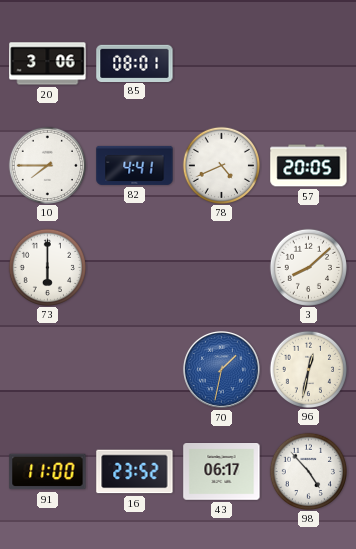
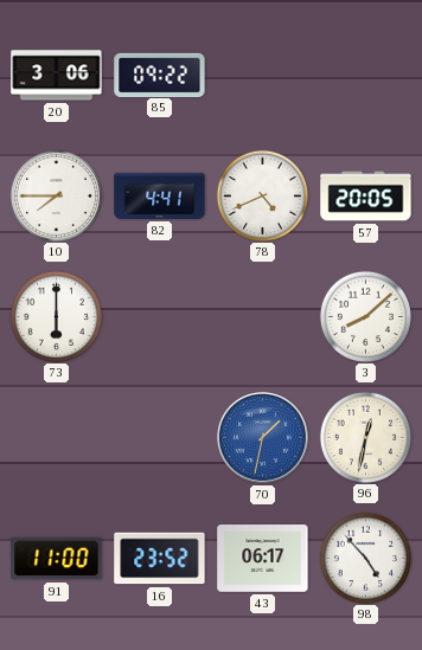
85: 08:01 -> 09:22
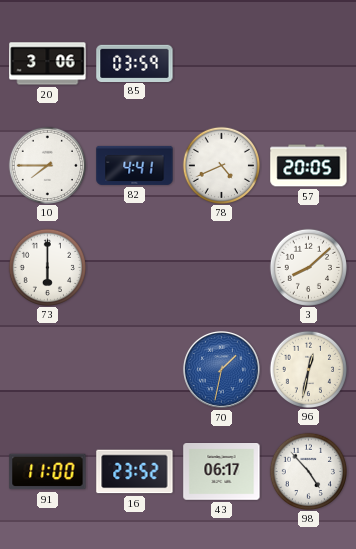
85: 09:22 -> 03:59
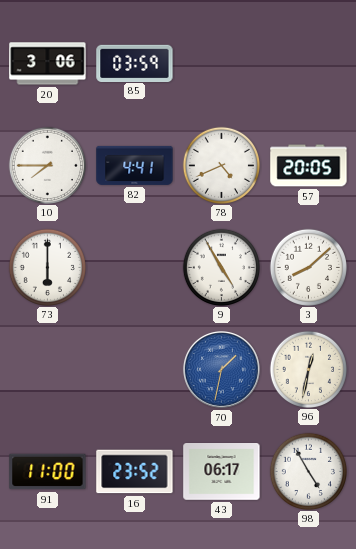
9: none -> 4:55
98: 4:53 -> 4:55
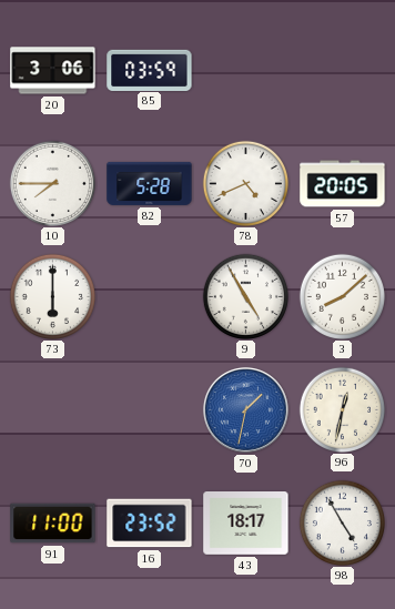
82: 4:41 -> 5:28
43: 06:17 -> 18:17
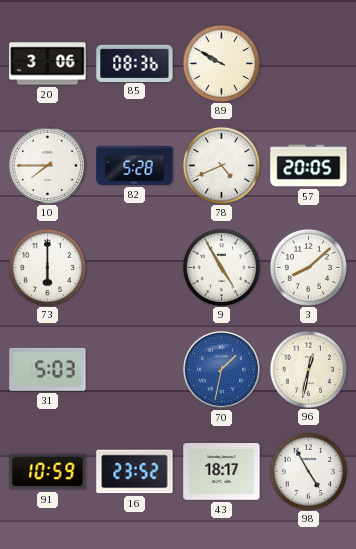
85: 03:59 -> 08:36
89: none -> 9:50
31: none -> 5:03
91: 11:00 -> 10:59
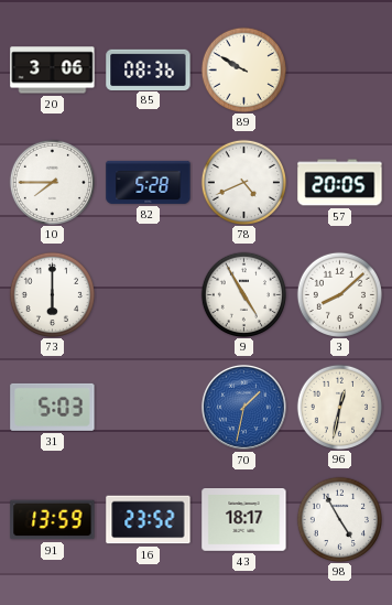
91: 10:59 -> 13:59
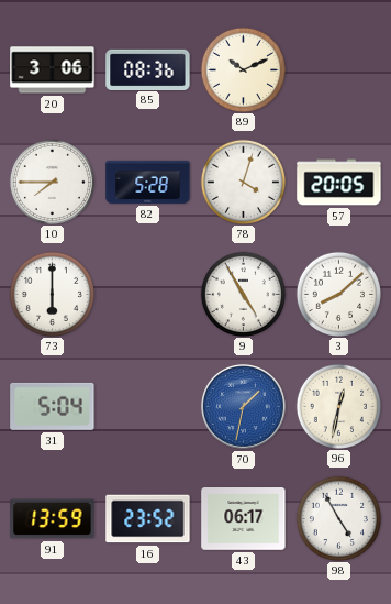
89: 9:50 -> 10:11
78: 4:41 -> 4:03
31: 5:03 -> 5:04
43: 18:17 -> 06:17
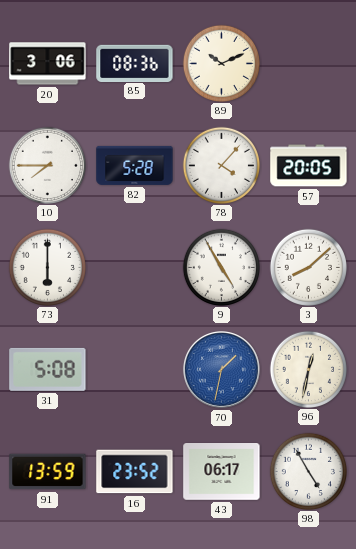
78: 4:03 -> 4:07
31: 5:04 -> 5:08
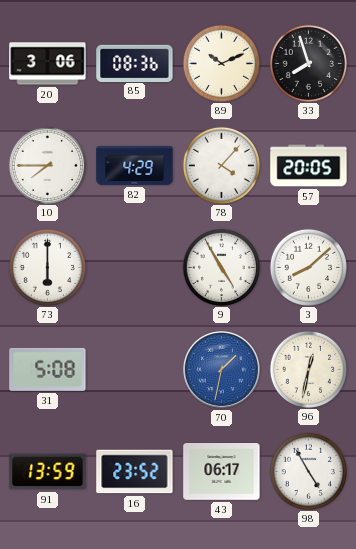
33: none -> 7:57
82: 5:28 -> 4:29
